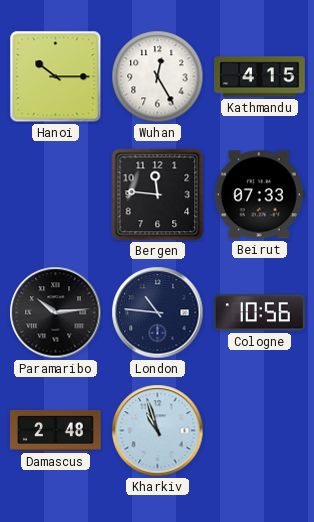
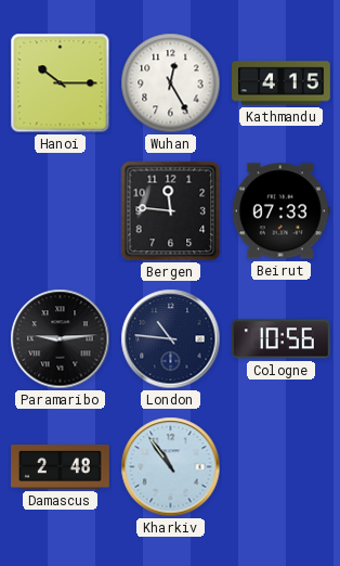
Paramaribo: 10:14 -> 9:14
Kharkiv: 10:57 -> 10:54
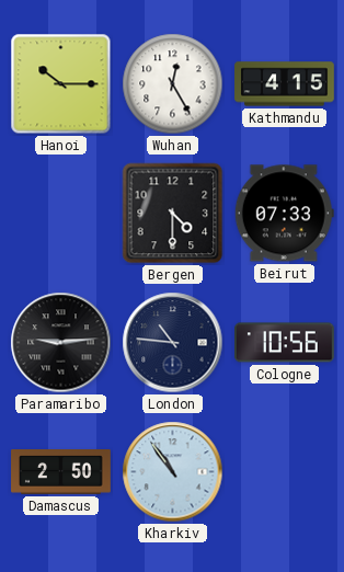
Bergen: 11:46 -> 4:30
Damascus: 2:48 -> 2:50
